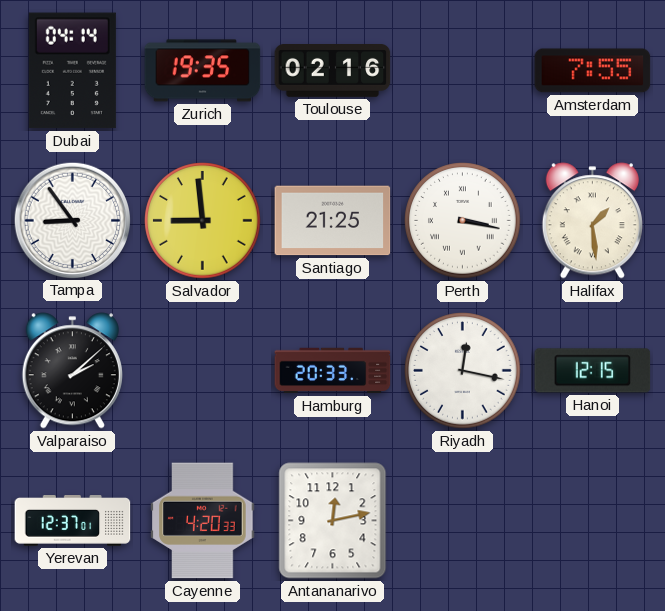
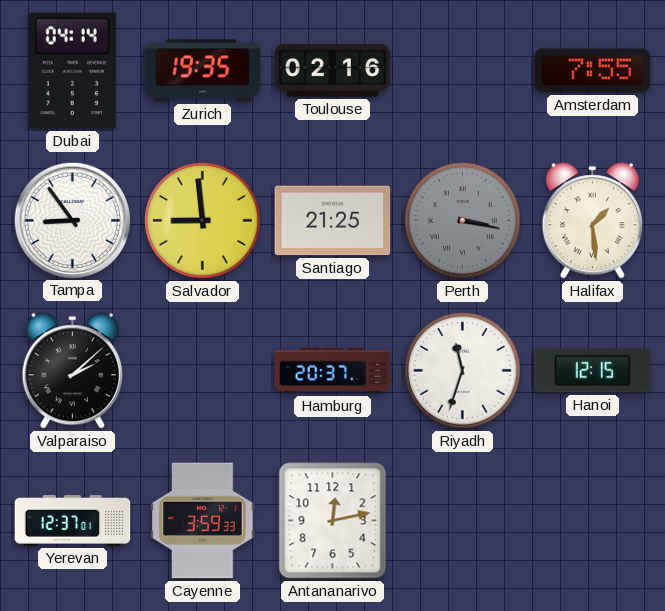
Perth dial: white -> grey
Hamburg: 20:33 -> 20:37
Riyadh: 12:17 -> 11:33
Cayenne: 4:20 -> 3:59
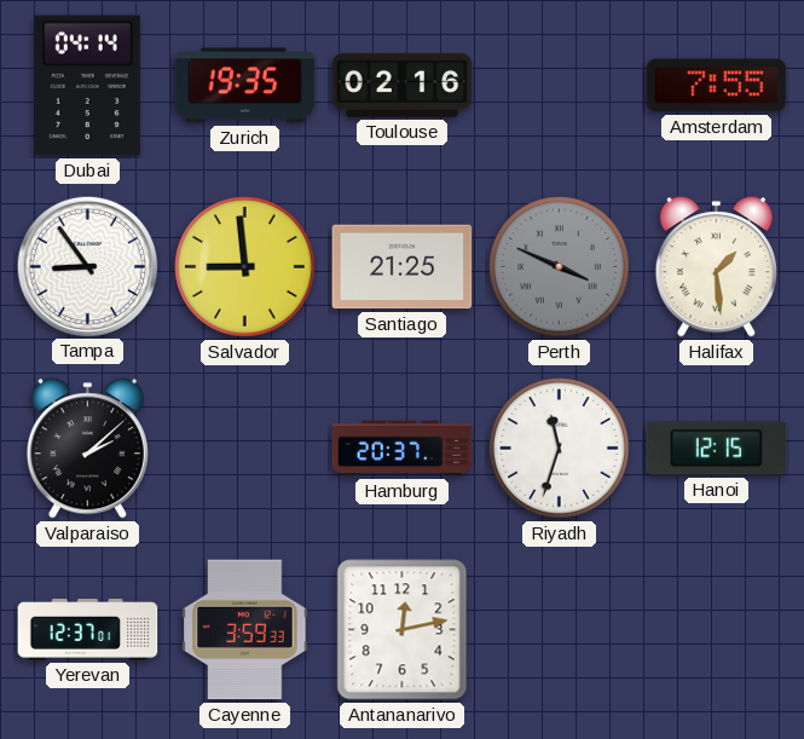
Perth: 3:17 -> 3:49
